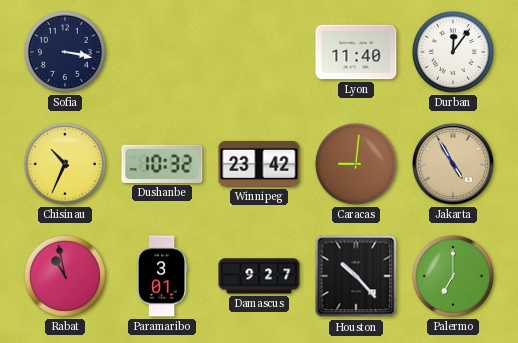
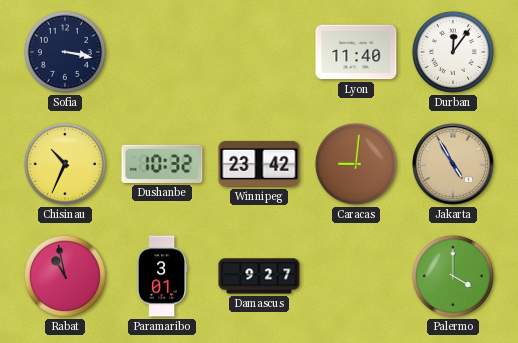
Houston: 10:23 -> none
Palermo: 7:00 -> 4:00
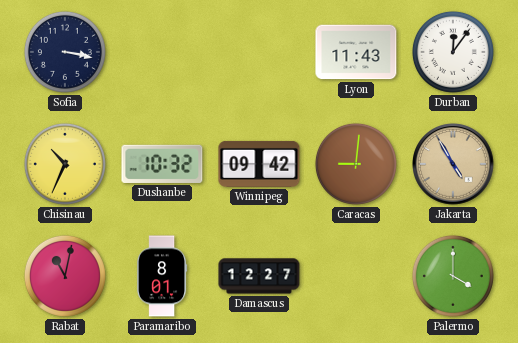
Lyon: 11:40 -> 11:43
Winnipeg: 23:42 -> 09:42
Rabat: 10:58 -> 11:02
Paramaribo: 3:01 -> 8:01
Damascus: 9:27 -> 12:27
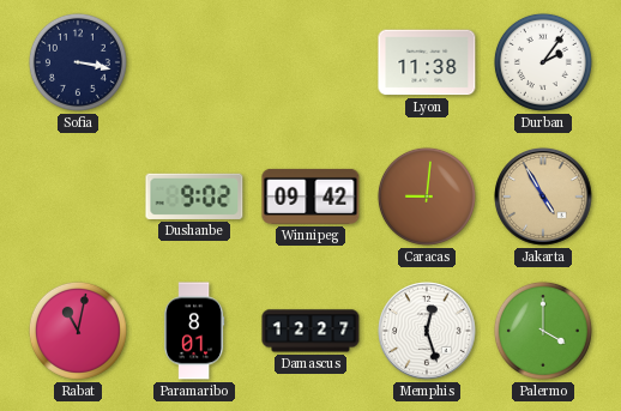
Lyon: 11:43 -> 11:38
Durban: 12:06 -> 2:06
Chisinau: 10:34 -> none
Dushanbe: 10:32 -> 9:02
Memphis: none -> 12:27
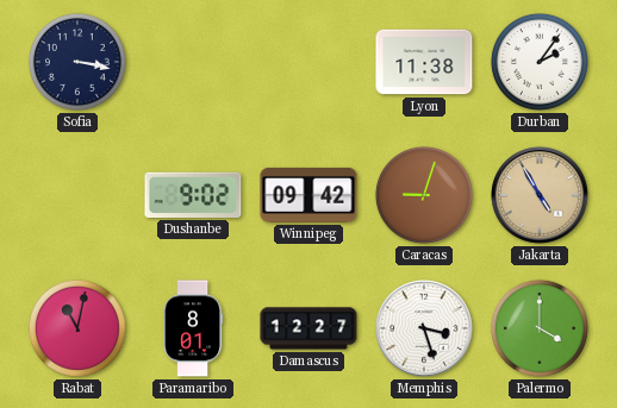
Caracas: 9:01 -> 9:03
Memphis: 12:27 -> 3:27
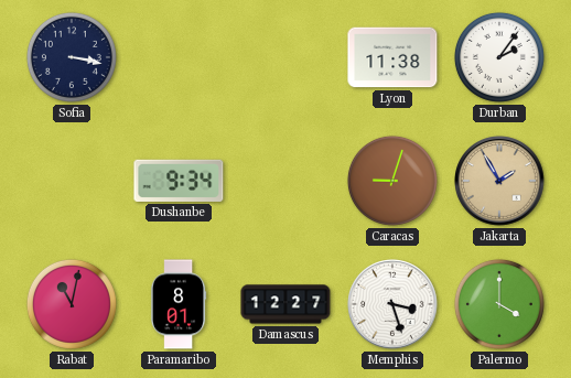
Dushanbe: 9:02 -> 9:34
Winnipeg: 09:42 -> none
Jakarta: 4:55 -> 1:55
